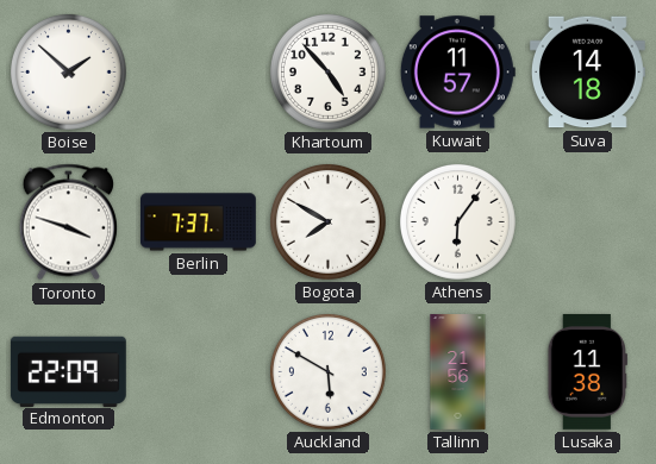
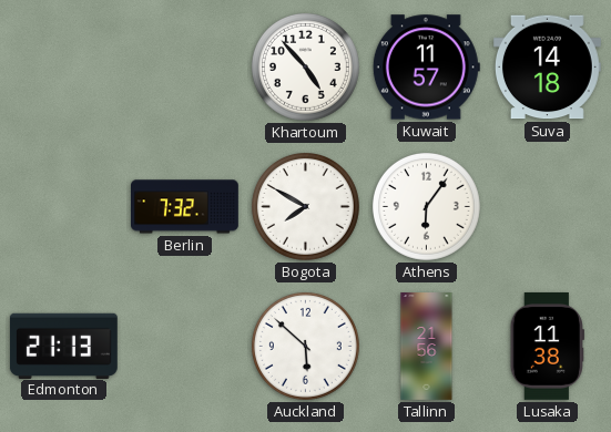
Boise: 1:52 -> none
Toronto: 3:48 -> none
Berlin: 7:37 -> 7:32
Edmonton: 22:09 -> 21:13
Auckland: 5:50 -> 5:52
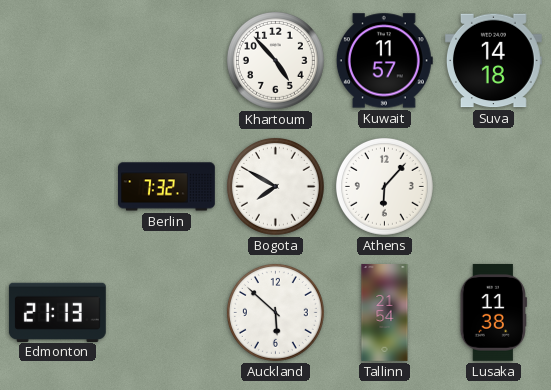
Athens: 6:06 -> 6:07
Tallinn: 21:56 -> 21:54
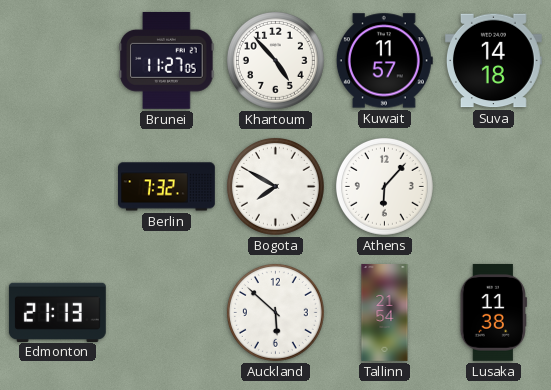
Brunei: none -> 11:27
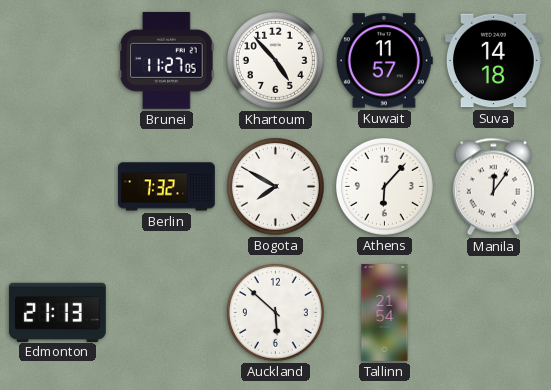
Manila: none -> 12:06
Lusaka: 11:38 -> none
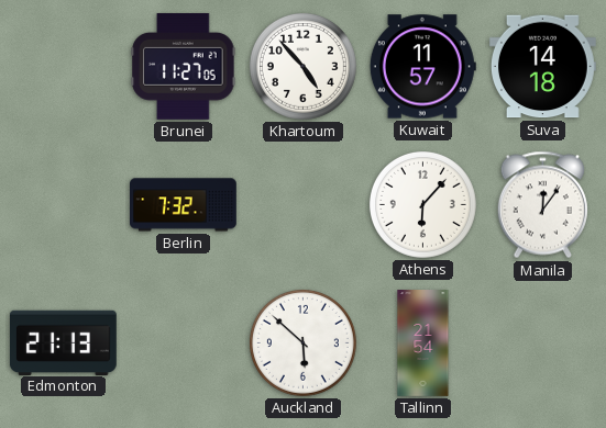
Bogota: 7:50 -> none
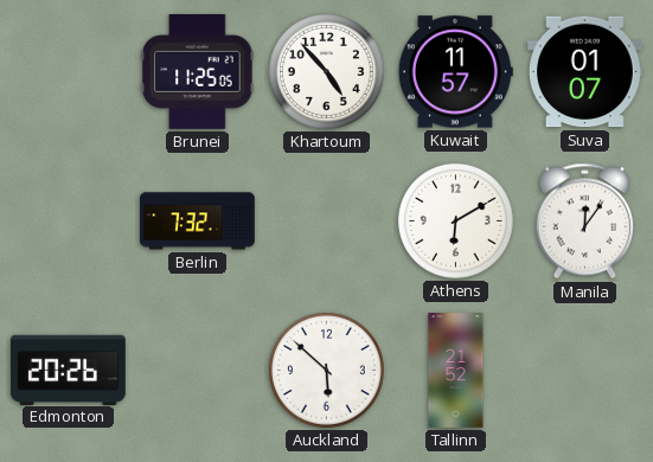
Brunei: 11:27 -> 11:25
Suva: 14:18 -> 01:07
Athens: 6:07 -> 6:10
Edmonton: 21:13 -> 20:26
Tallinn: 21:54 -> 21:52
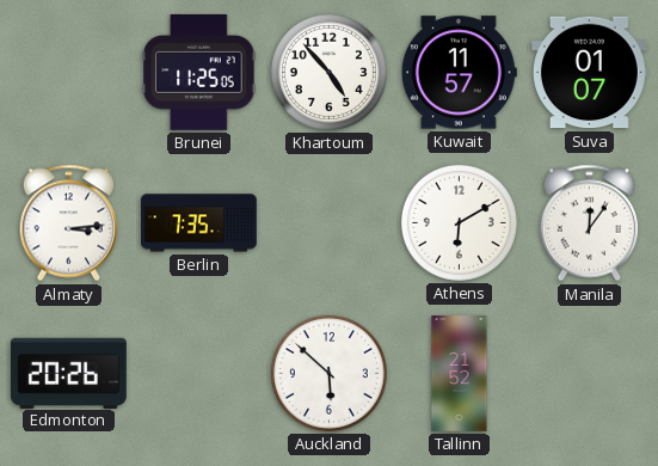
Almaty: none -> 3:14
Berlin: 7:32 -> 7:35
